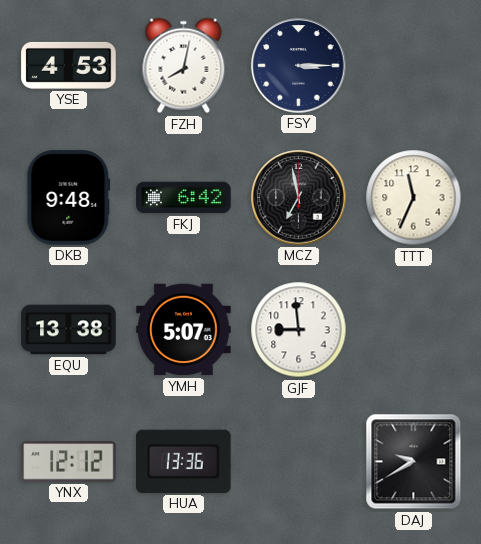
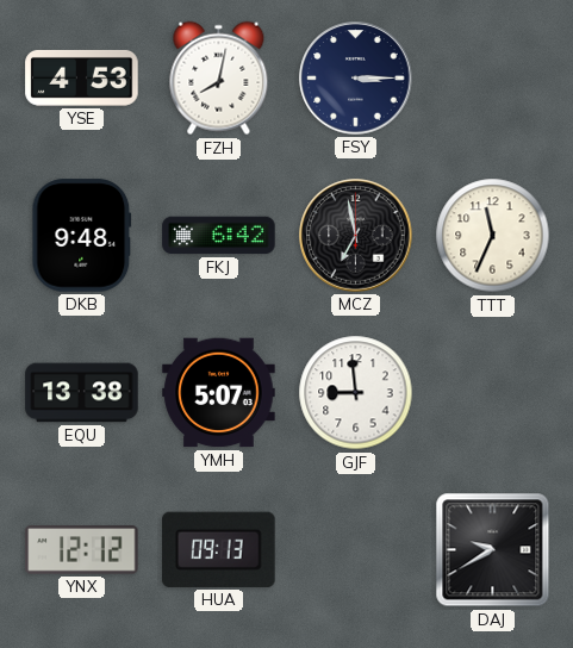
HUA: 13:36 -> 09:13
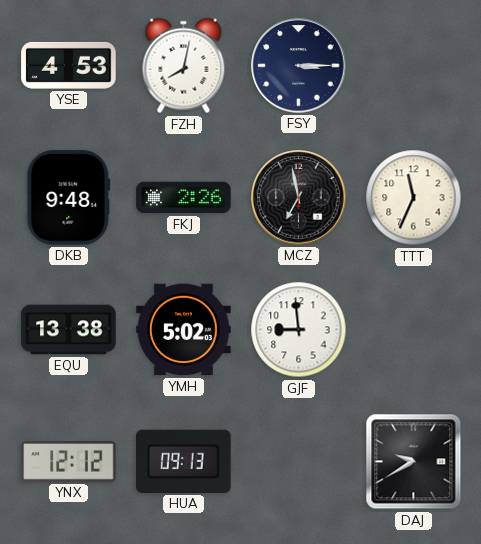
FKJ: 6:42 -> 2:26
YMH: 5:07 -> 5:02
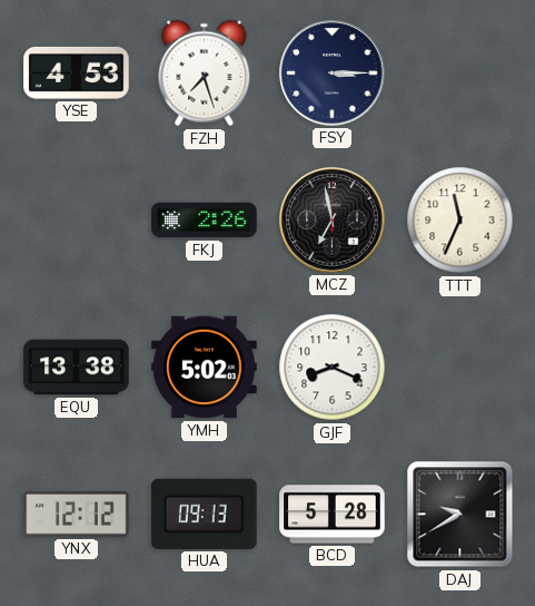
FZH: 8:02 -> 7:27
DKB: 9:48 -> none
GJF: 8:59 -> 8:19
BCD: none -> 5:28
